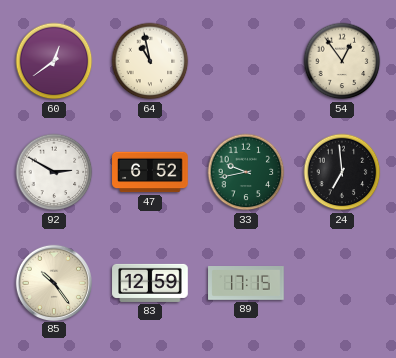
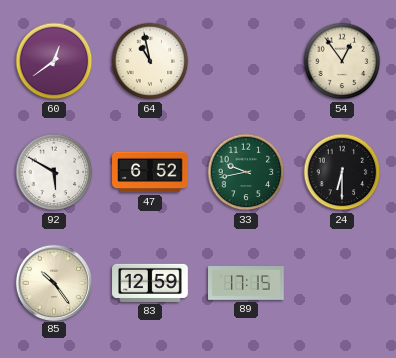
92: 2:50 -> 5:50
24: 6:59 -> 6:30
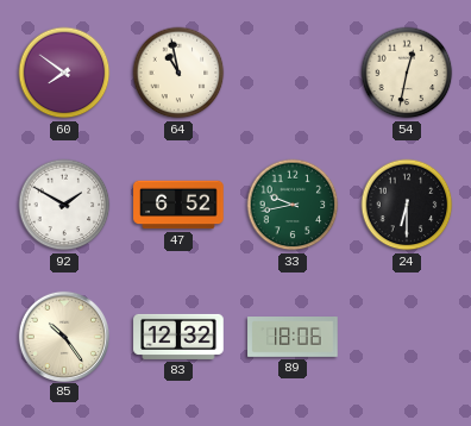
60: 12:39 -> 7:51
54: 12:54 -> 12:32
92: 5:50 -> 1:50
83: 12:59 -> 12:32
89: 17:15 -> 18:06
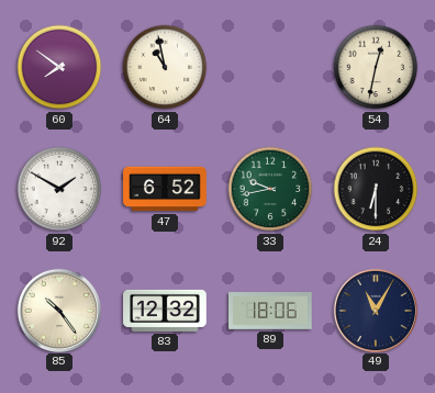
49: none -> 11:05
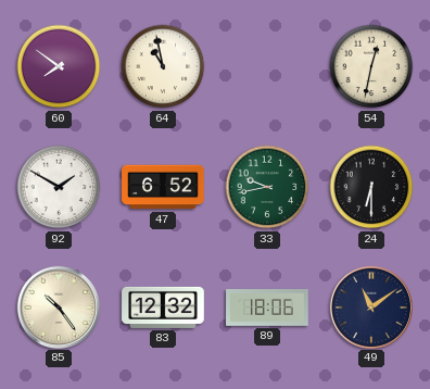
49: 11:05 -> 11:09
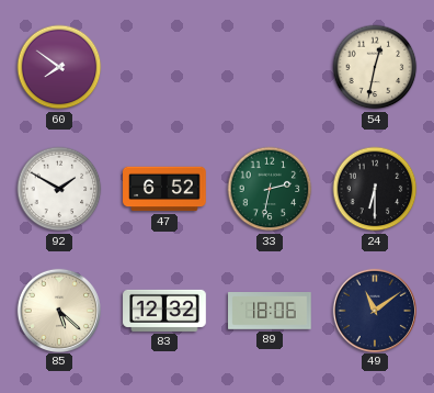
64: 10:58 -> none
33: 9:43 -> 2:32
85: 10:24 -> 5:22
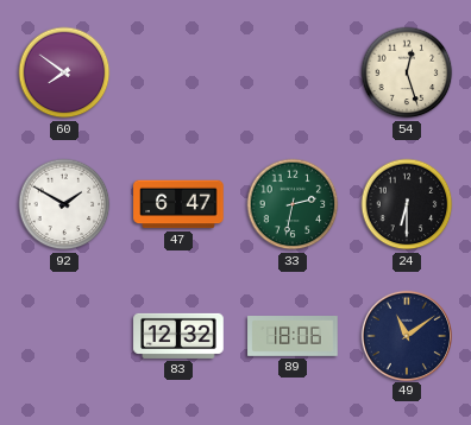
54: 12:32 -> 12:27
47: 6:52 -> 6:47
85: 5:22 -> none
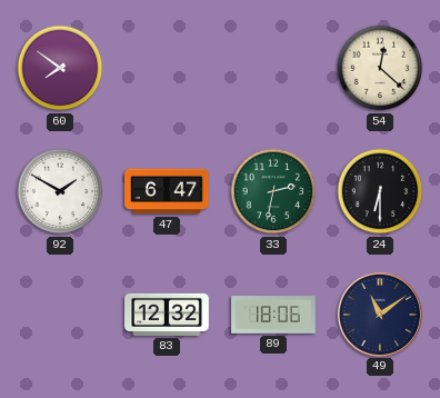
54: 12:27 -> 12:22
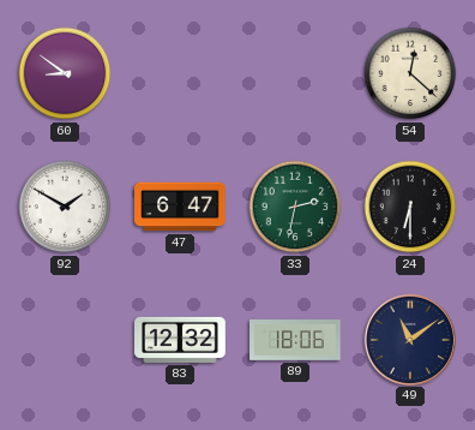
60: 7:51 -> 8:51
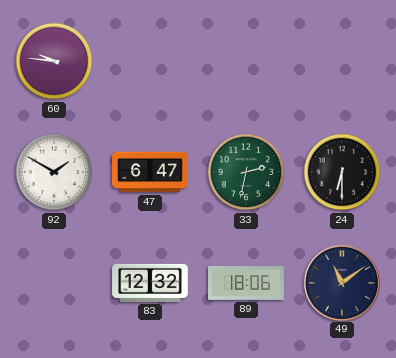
60: 8:51 -> 9:46
54: 12:22 -> none
